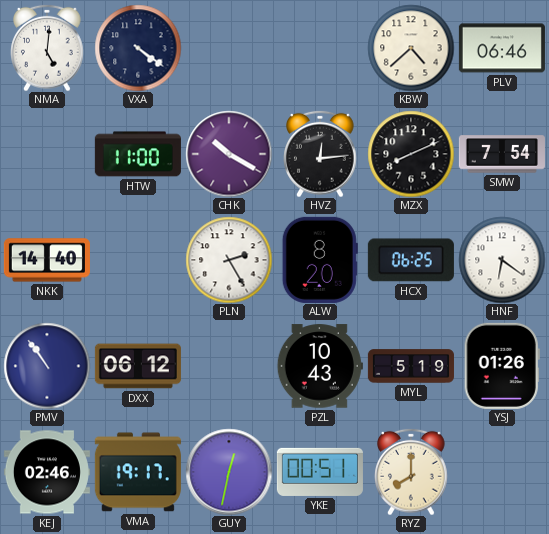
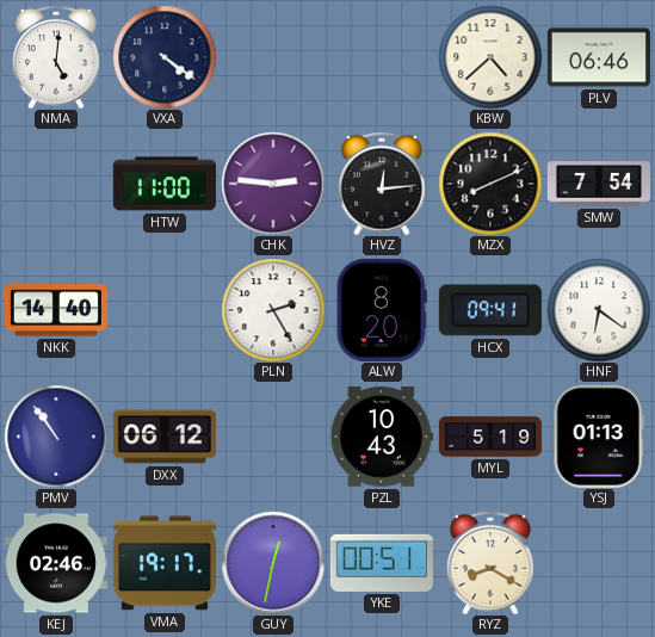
CHK: 10:20 -> 2:46
HCX: 06:25 -> 09:41
YSJ: 01:26 -> 01:13
RYZ: 8:00 -> 8:20
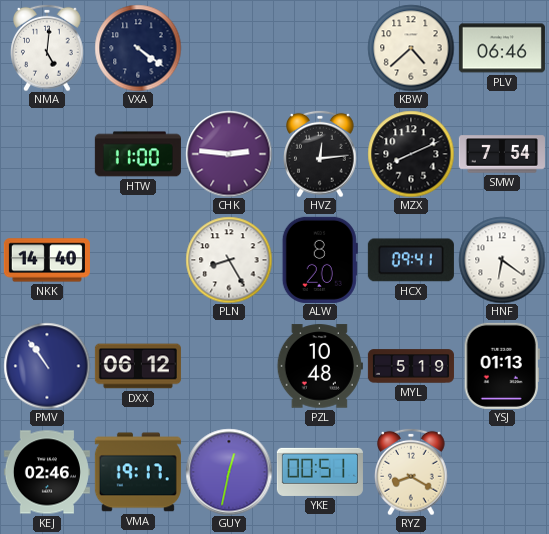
PLN: 2:25 -> 8:25
PZL: 10:43 -> 10:48
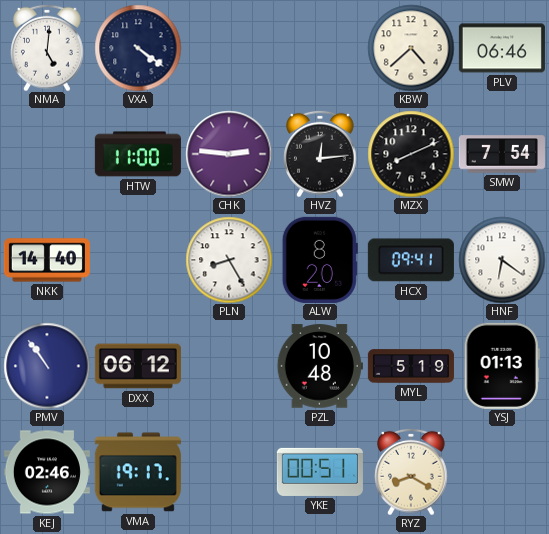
GUY: 12:32 -> none
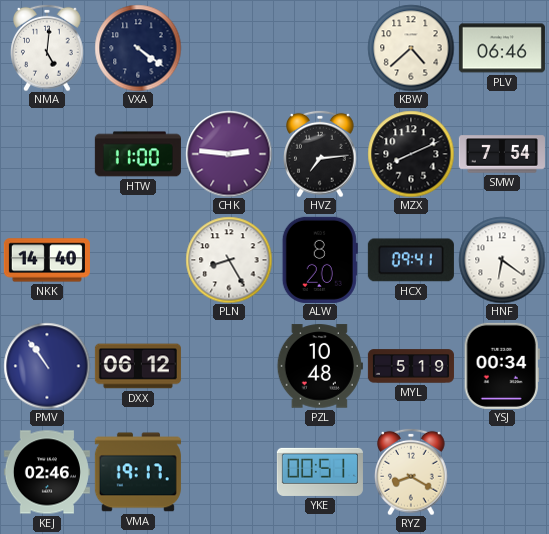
HVZ: 12:14 -> 7:14
YSJ: 01:13 -> 00:34
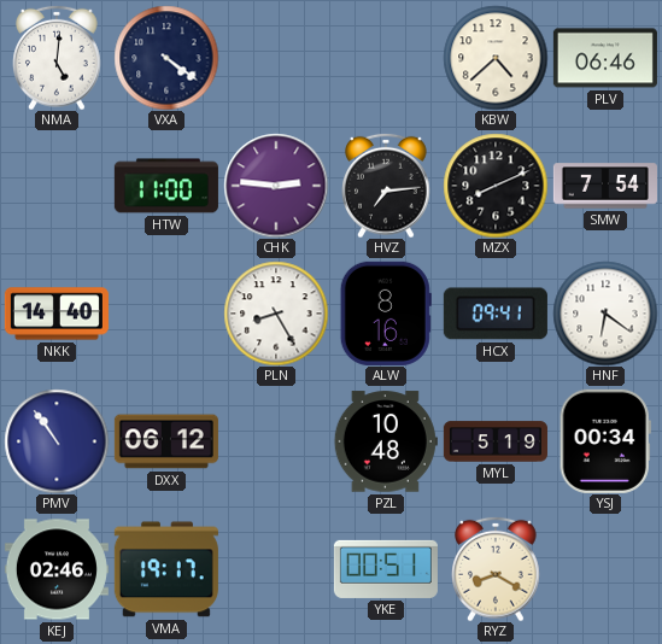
ALW: 8:20 -> 8:16
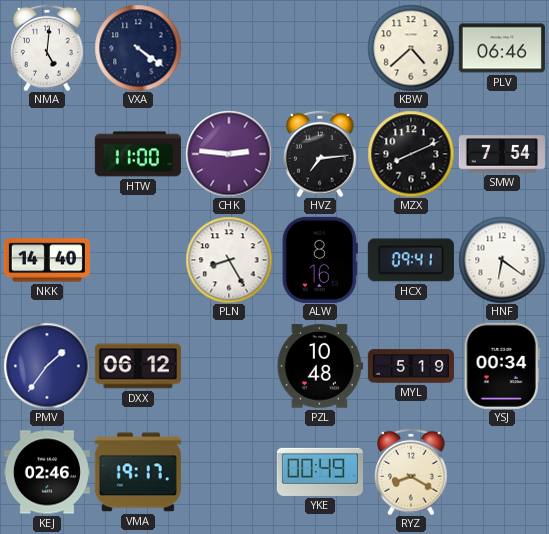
PMV: 10:54 -> 1:36
YKE: 00:51 -> 00:49
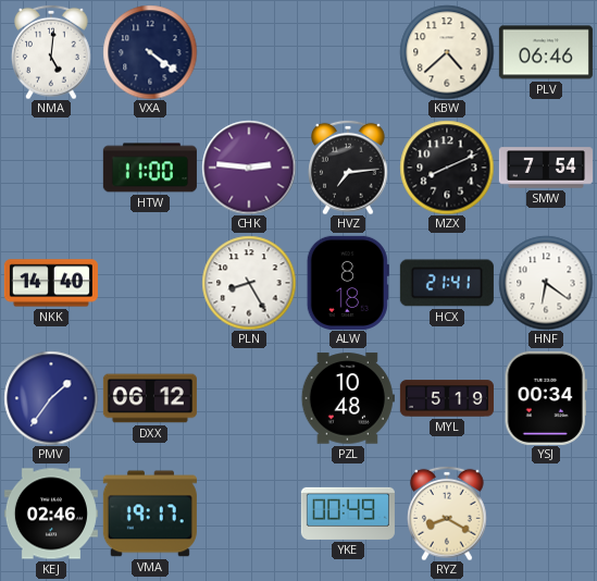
ALW: 8:16 -> 8:18
HCX: 09:41 -> 21:41
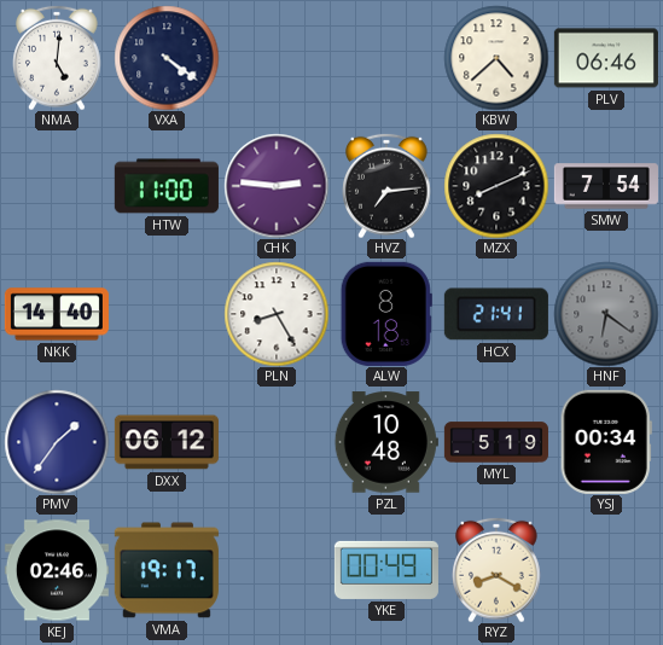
HNF dial: white -> grey
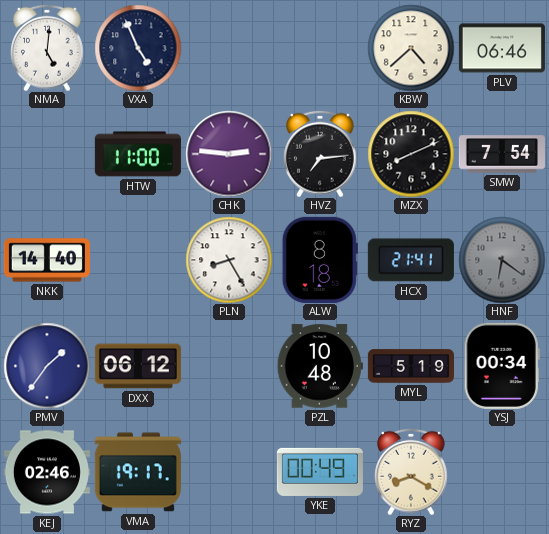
VXA: 4:21 -> 4:56
